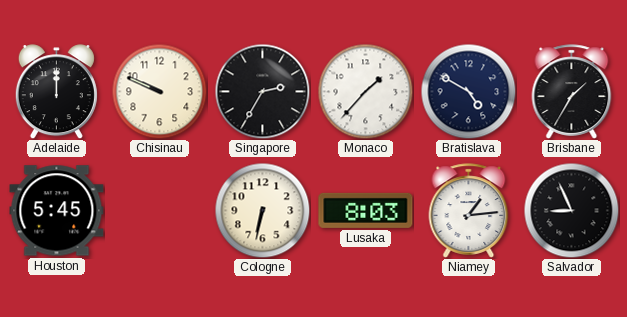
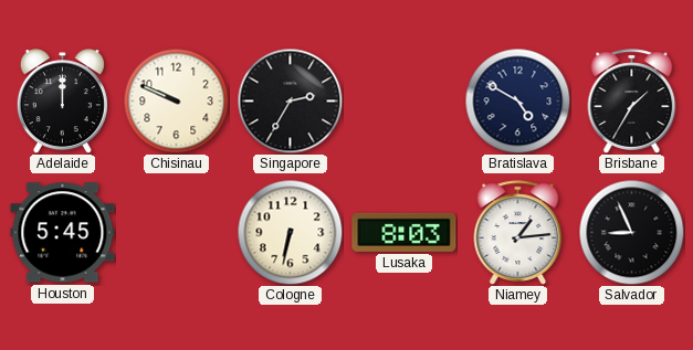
Monaco: 1:37 -> none
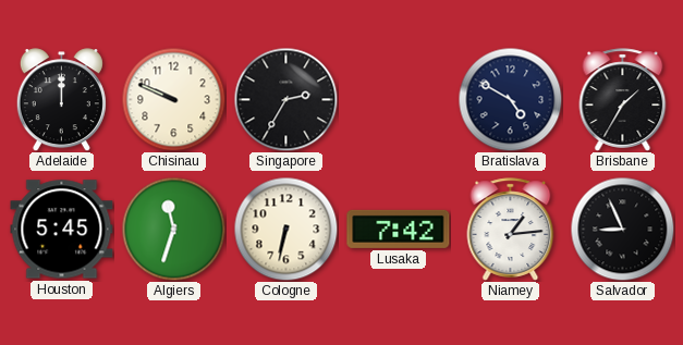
Algiers: none -> 11:33
Lusaka: 8:03 -> 7:42
